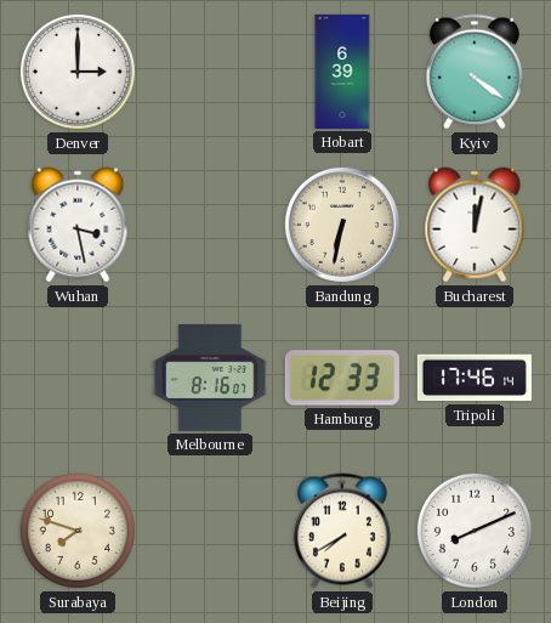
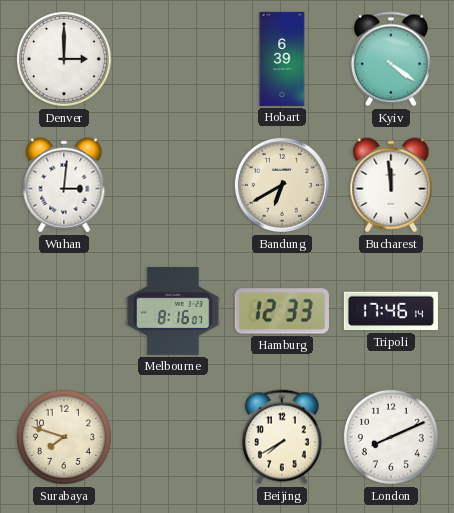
Wuhan: 3:28 -> 3:01
Bandung: 6:32 -> 6:40
Bucharest: 12:02 -> 11:59
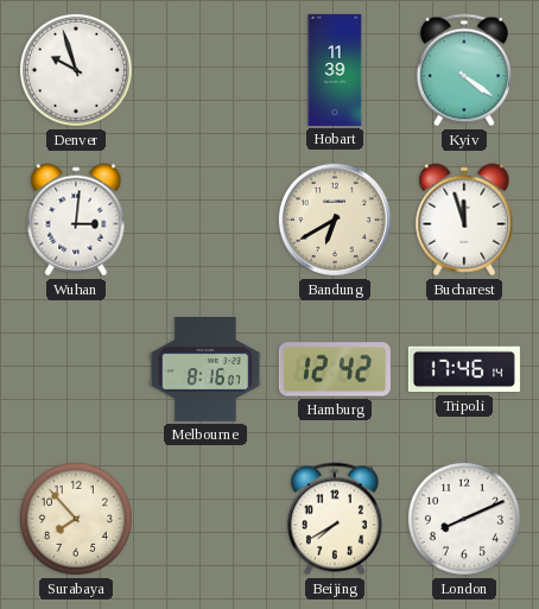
Denver: 3:00 -> 9:57
Hobart: 6:39 -> 11:39
Bucharest: 11:59 -> 11:57
Hamburg: 12:33 -> 12:42
Surabaya: 7:48 -> 7:53
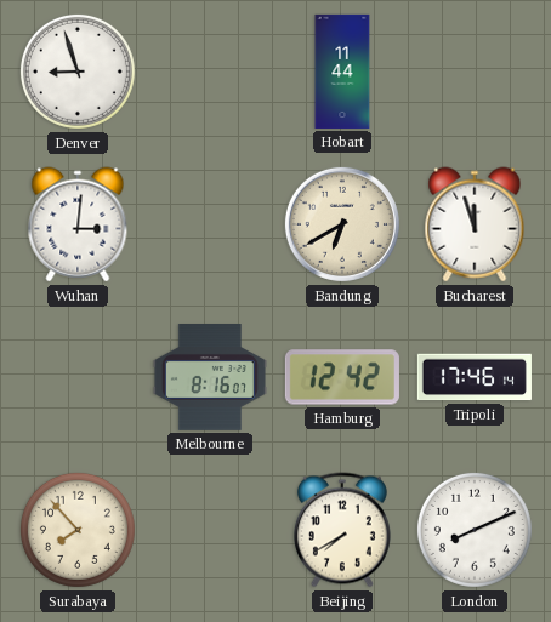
Denver: 9:57 -> 8:57
Hobart: 11:39 -> 11:44
Kyiv: 4:21 -> none
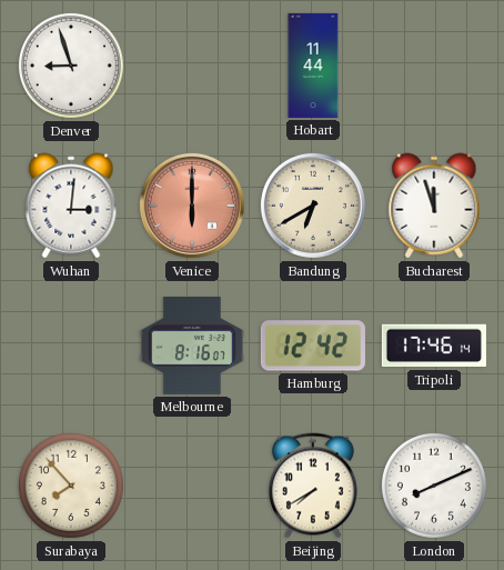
Venice: none -> 6:00
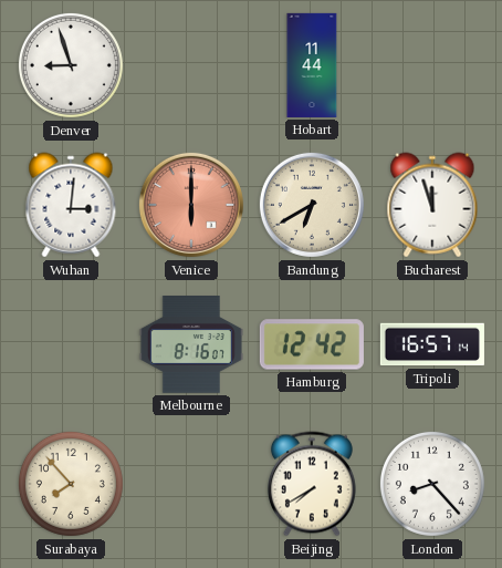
Tripoli: 17:46 -> 16:57
London: 8:11 -> 8:23
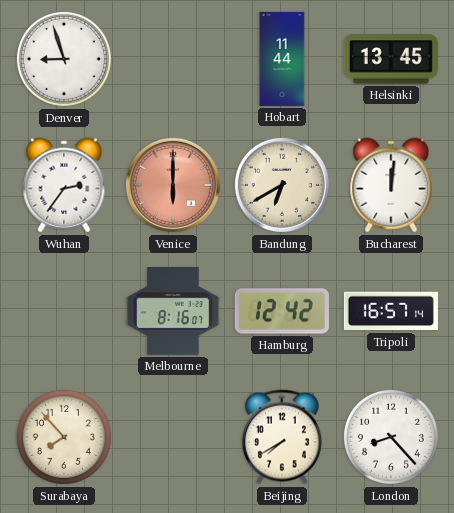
Helsinki: none -> 13:45
Wuhan: 3:01 -> 2:36
Bucharest: 11:57 -> 12:01
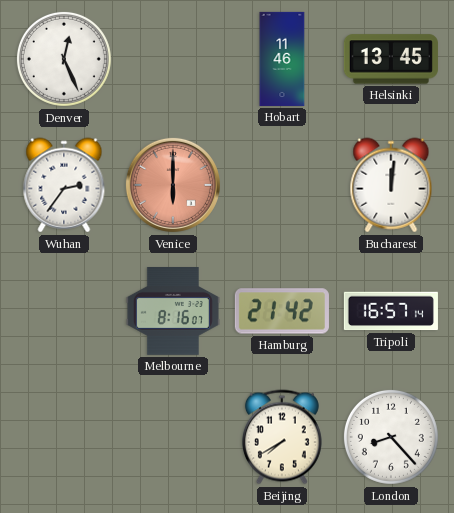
Denver: 8:57 -> 12:26
Hobart: 11:44 -> 11:46
Bandung: 6:40 -> none
Hamburg: 12:42 -> 21:42
Surabaya: 7:53 -> none
